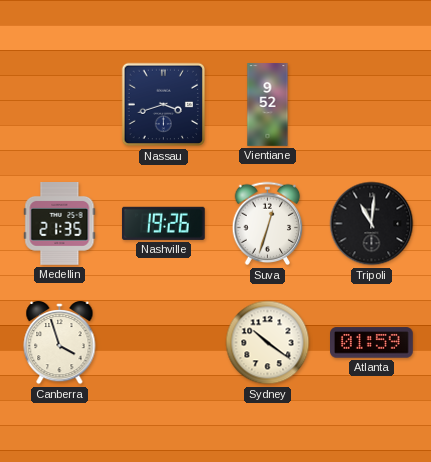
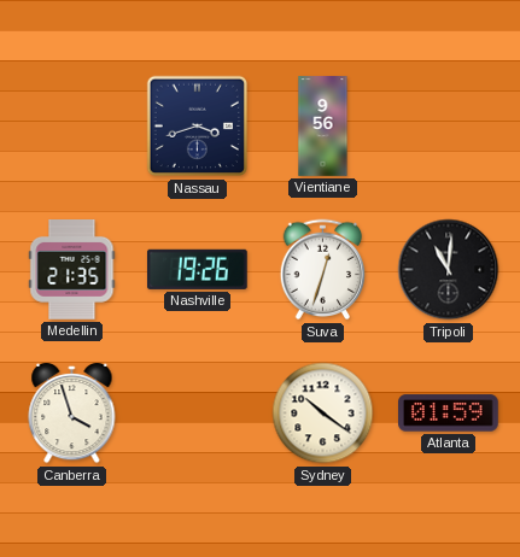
Vientiane: 9:52 -> 9:56
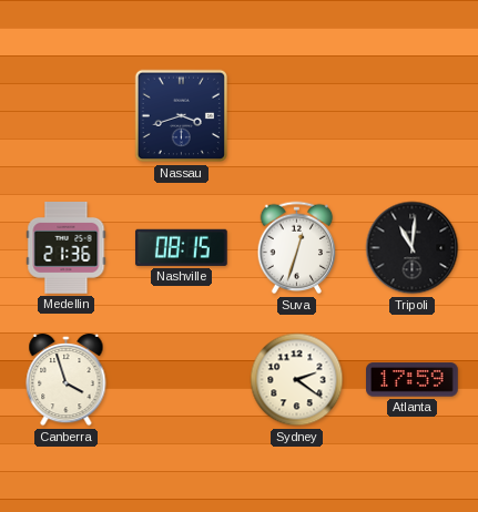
Vientiane: 9:56 -> none
Medellin: 21:35 -> 21:36
Nashville: 19:26 -> 08:15
Sydney: 10:21 -> 2:21
Atlanta: 01:59 -> 17:59
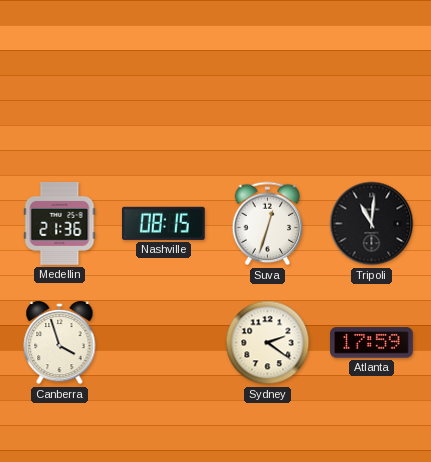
Nassau: 3:42 -> none
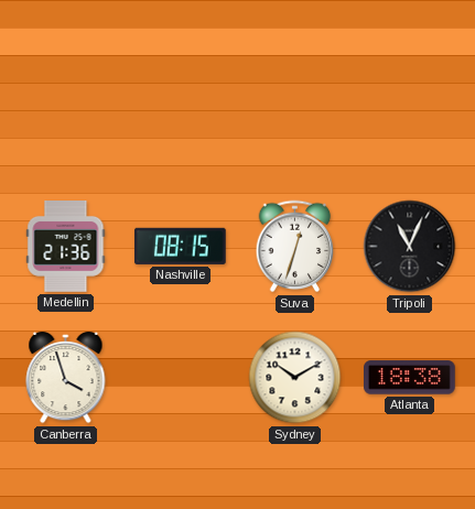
Tripoli: 11:01 -> 11:04
Sydney: 2:21 -> 10:10
Atlanta: 17:59 -> 18:38
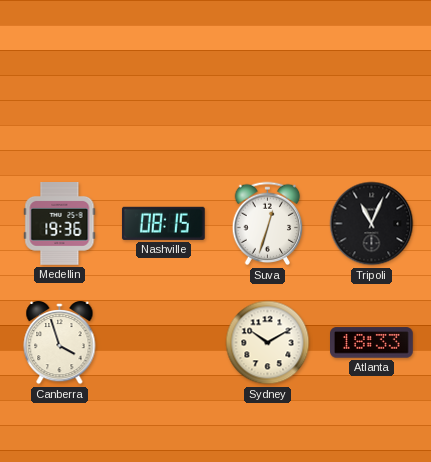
Medellin: 21:36 -> 19:36
Atlanta: 18:38 -> 18:33
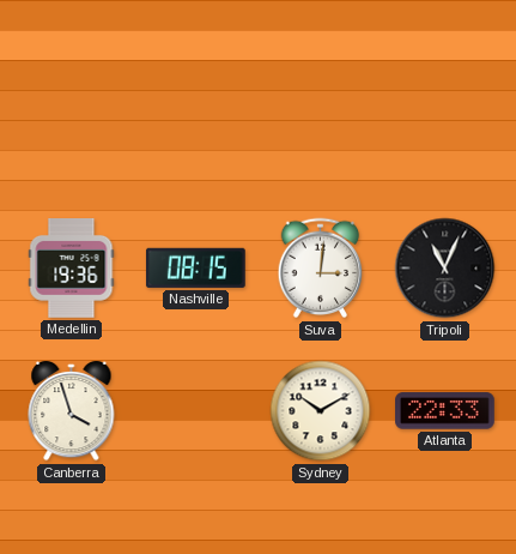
Suva: 12:33 -> 3:01
Atlanta: 18:33 -> 22:33
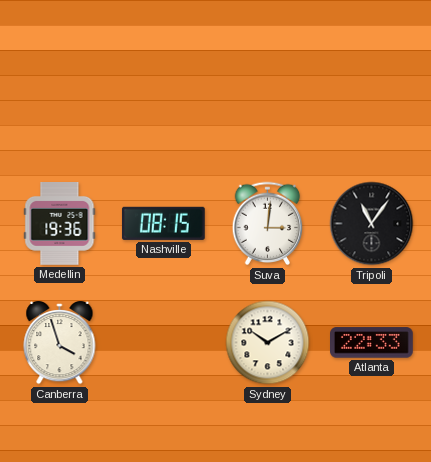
Tripoli: 11:04 -> 11:06
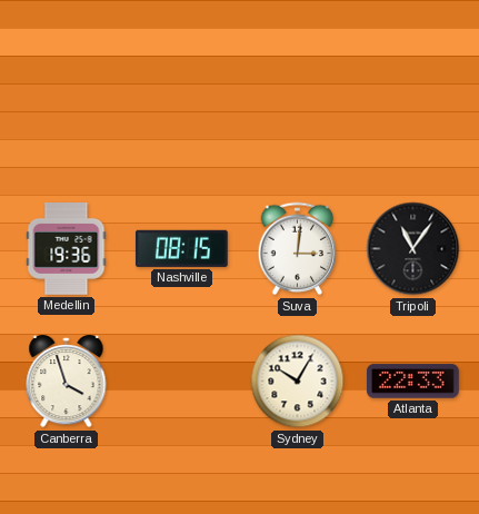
Sydney: 10:10 -> 10:05
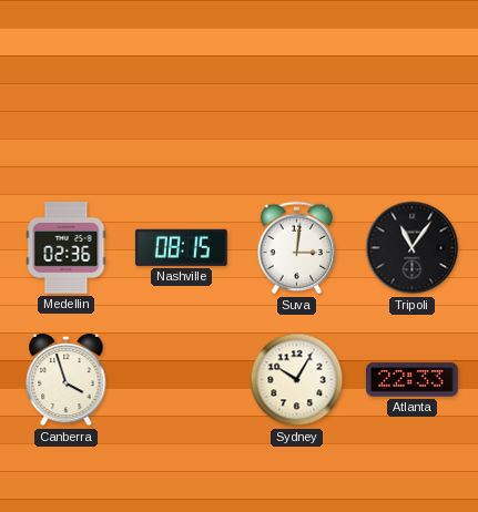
Medellin: 19:36 -> 02:36
